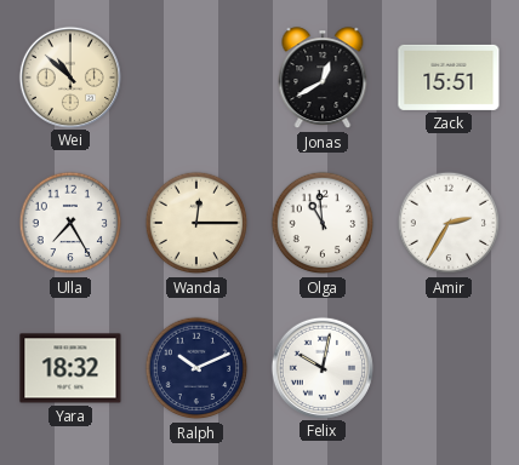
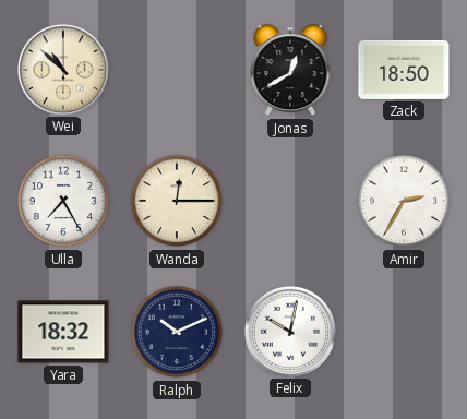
Zack: 15:51 -> 18:50
Olga: 10:59 -> none
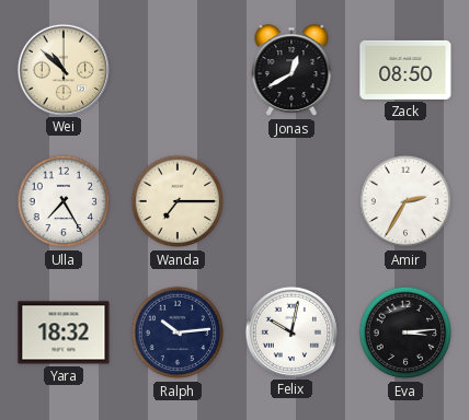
Zack: 18:50 -> 08:50
Wanda: 12:15 -> 7:15
Ralph: 10:11 -> 10:14
Eva: none -> 3:14
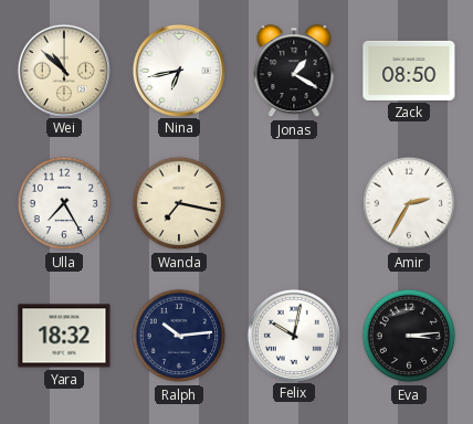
Nina: none -> 6:43
Jonas: 12:40 -> 1:20
Wanda: 7:15 -> 7:17
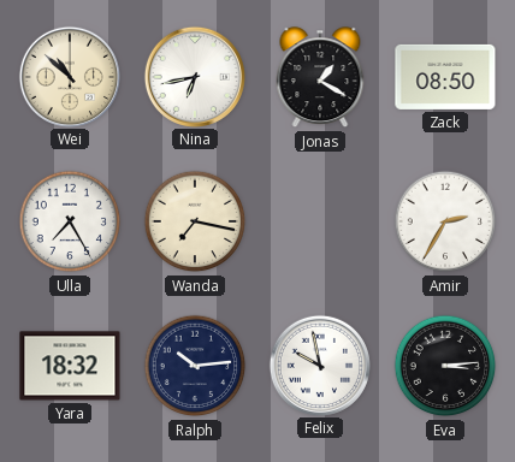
Felix: 10:02 -> 9:58
